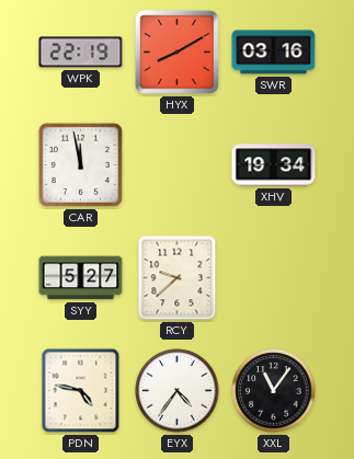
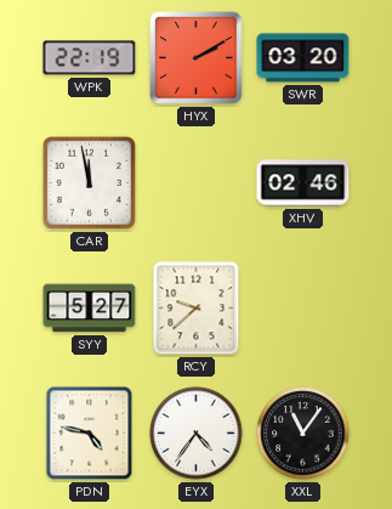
HYX: 8:10 -> 2:10
SWR: 03:16 -> 03:20
XHV: 19:34 -> 02:46
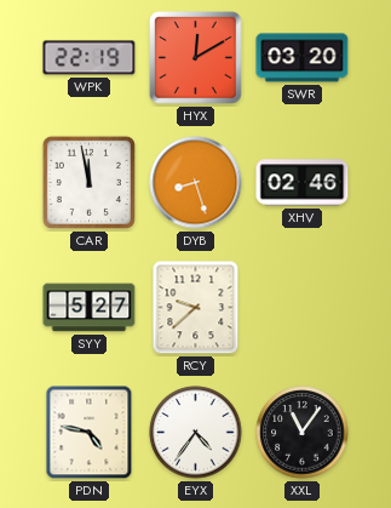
HYX: 2:10 -> 12:10
DYB: none -> 8:27
